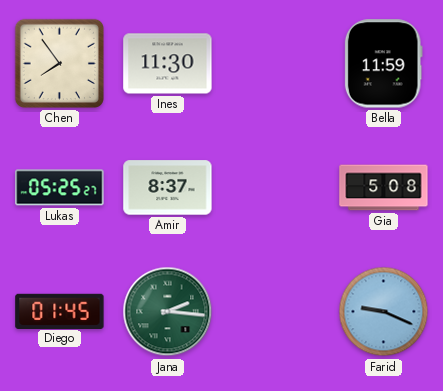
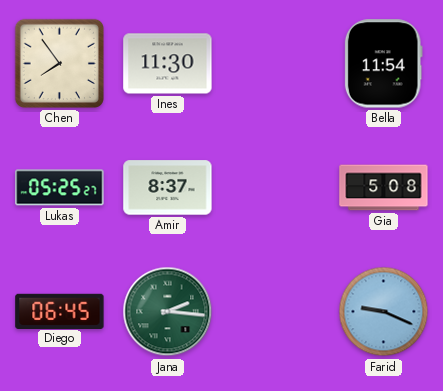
Bella: 11:59 -> 11:54
Diego: 01:45 -> 06:45
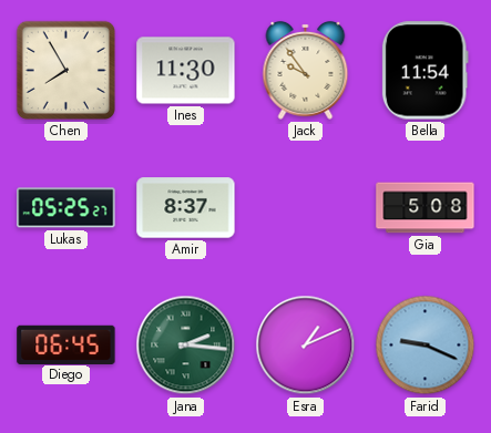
Chen: 7:54 -> 7:55
Jack: none -> 9:54
Esra: none -> 1:11
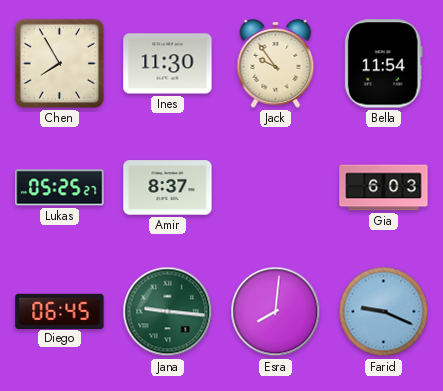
Gia: 5:08 -> 6:03
Jana: 2:16 -> 9:16
Esra: 1:11 -> 8:01
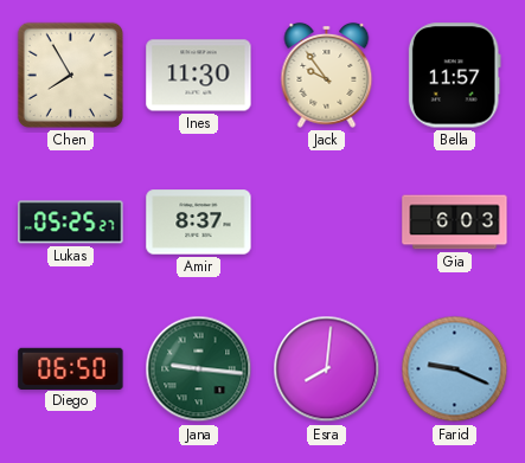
Bella: 11:54 -> 11:57
Diego: 06:45 -> 06:50
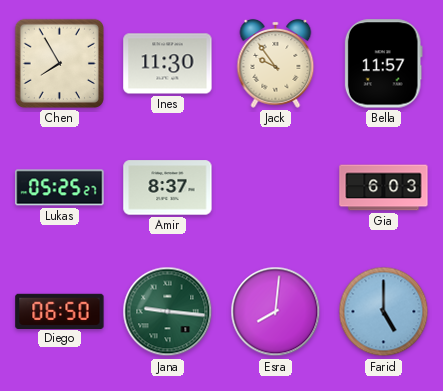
Farid: 9:19 -> 5:00
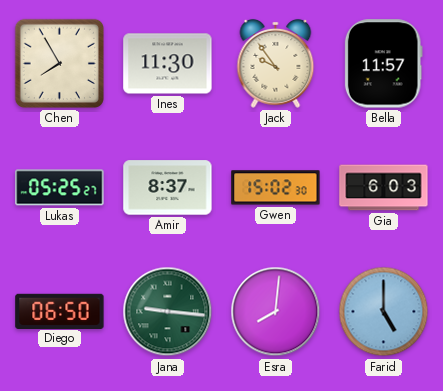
Gwen: none -> 15:02
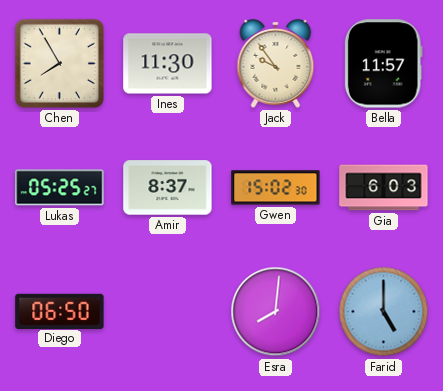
Jana: 9:16 -> none
